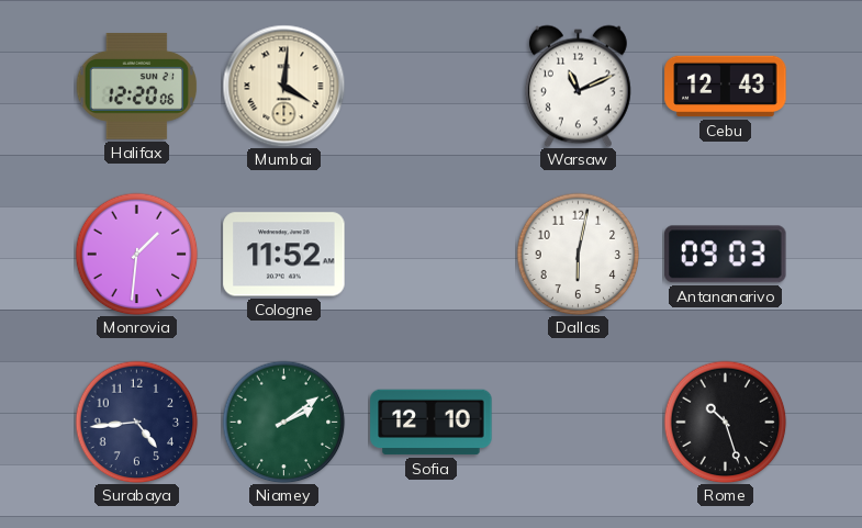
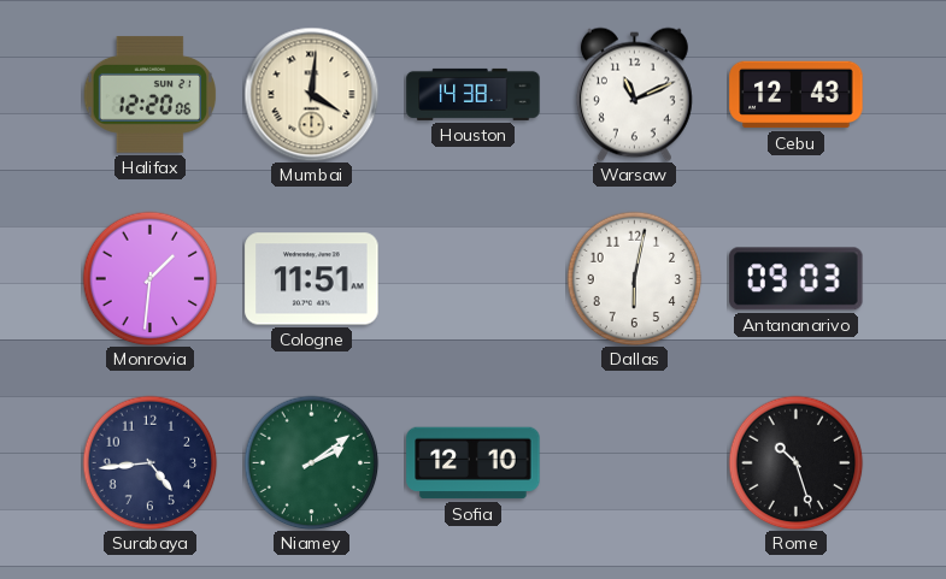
Houston: none -> 14:38
Cologne: 11:52 -> 11:51
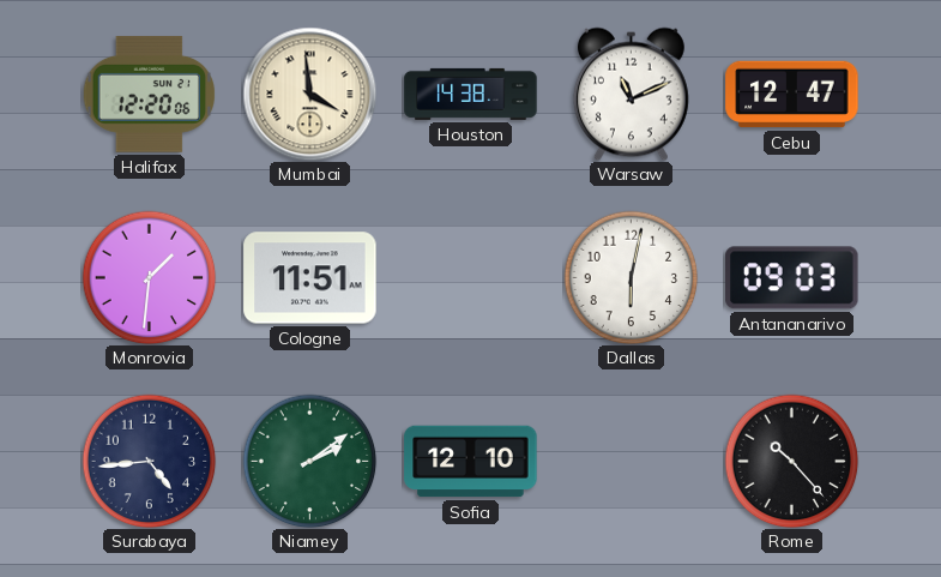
Mumbai: 4:01 -> 3:59
Cebu: 12:43 -> 12:47
Rome: 10:27 -> 10:23
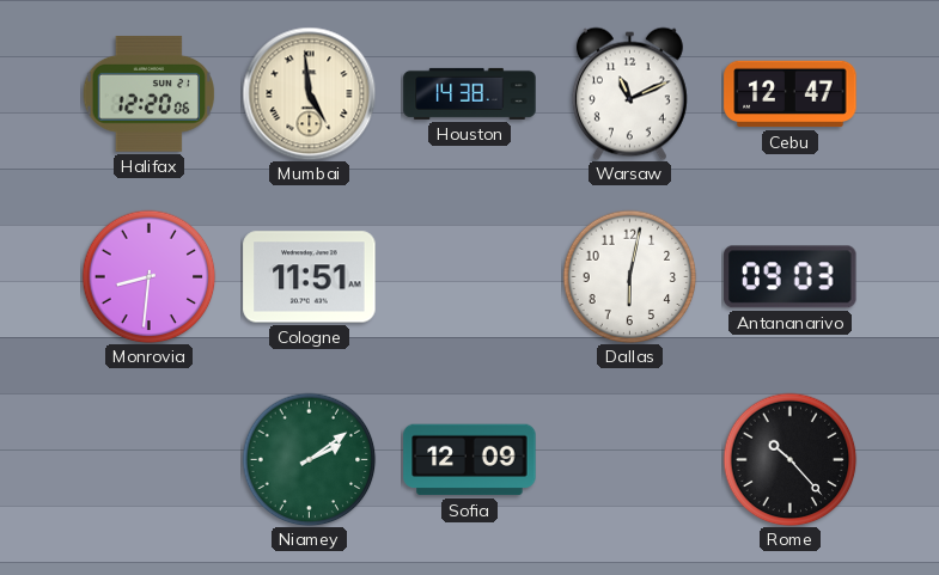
Mumbai: 3:59 -> 4:59
Monrovia: 1:31 -> 8:31
Surabaya: 4:44 -> none
Sofia: 12:10 -> 12:09
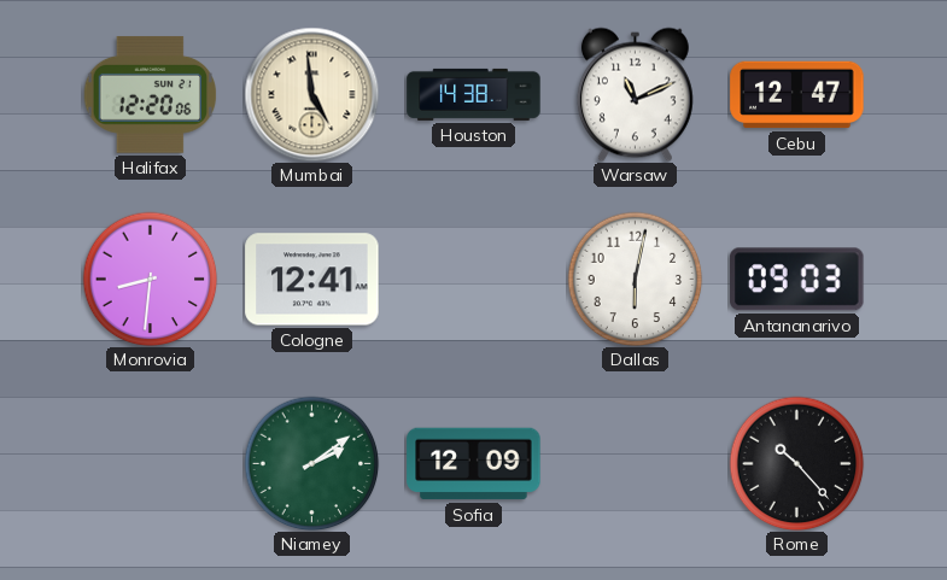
Cologne: 11:51 -> 12:41
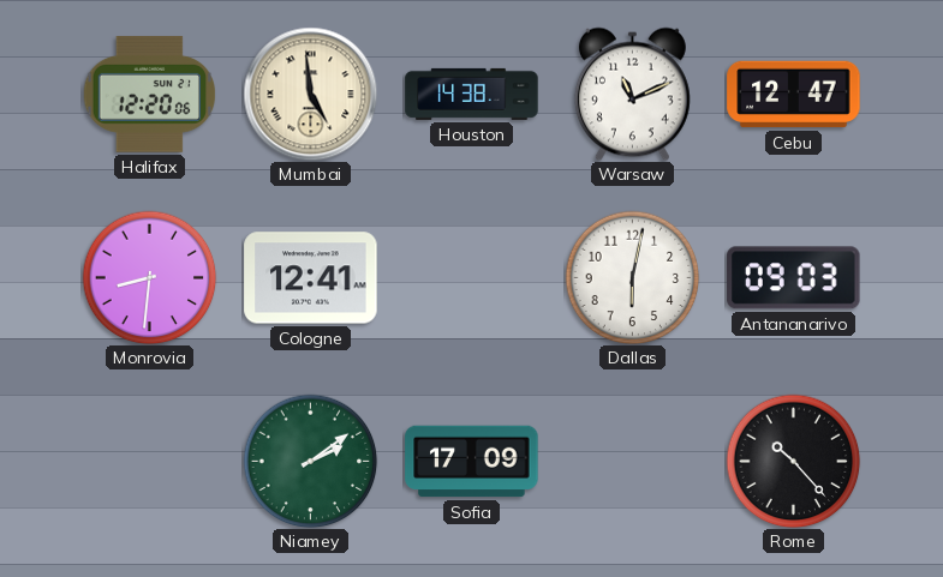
Sofia: 12:09 -> 17:09
